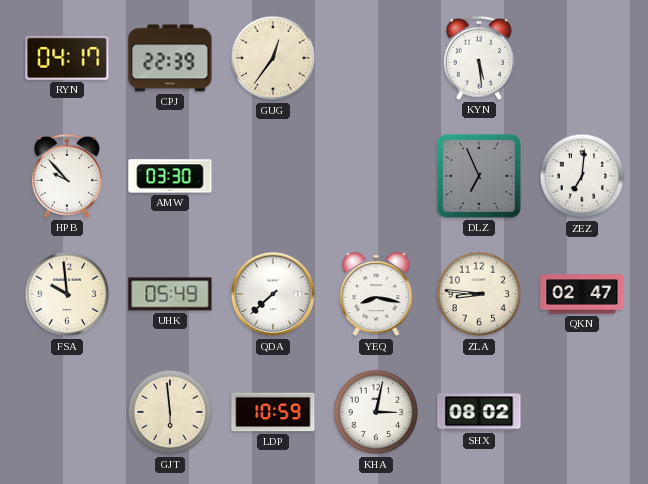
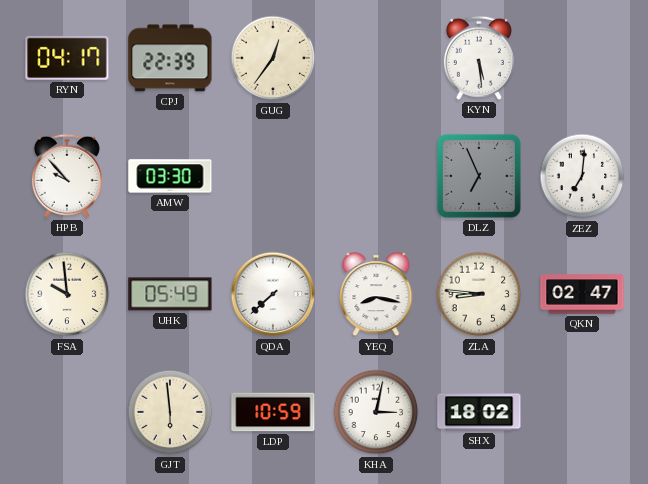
SHX: 08:02 -> 18:02
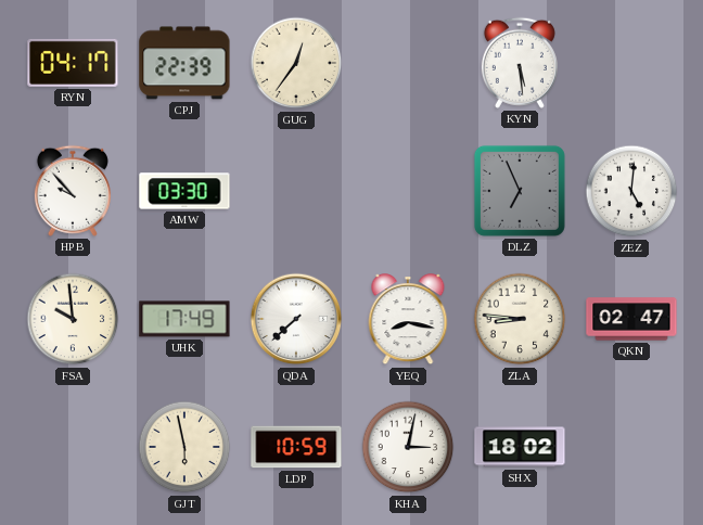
ZEZ: 7:01 -> 5:01
UHK: 05:49 -> 17:49
GJT: 5:59 -> 5:58
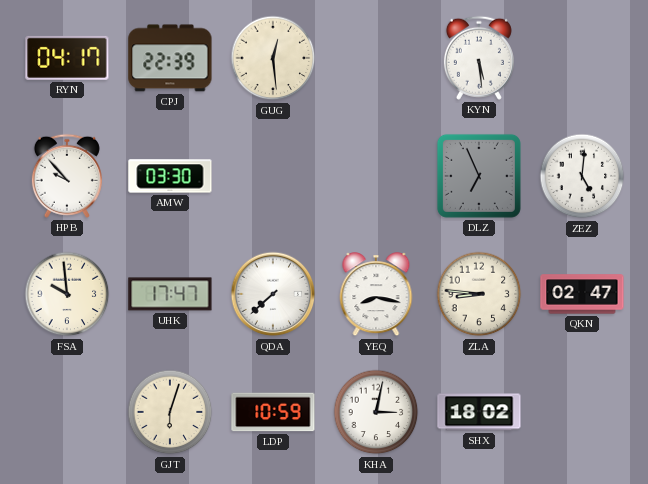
GUG: 12:36 -> 12:29
UHK: 17:49 -> 17:47
GJT: 5:58 -> 6:03
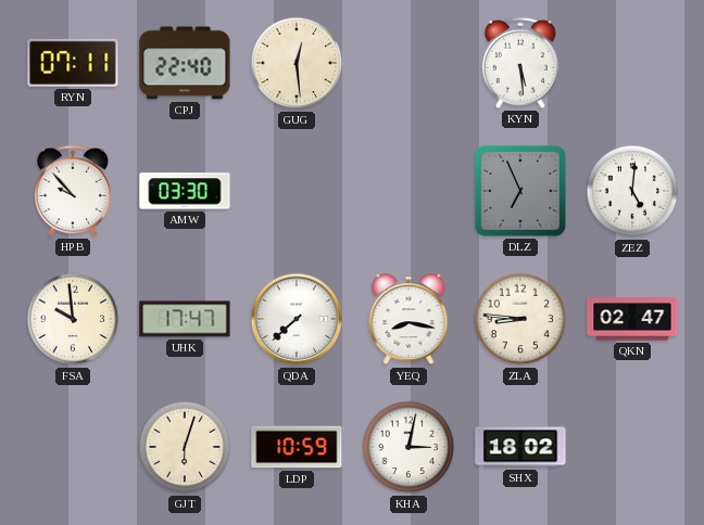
RYN: 04:17 -> 07:11
CPJ: 22:39 -> 22:40
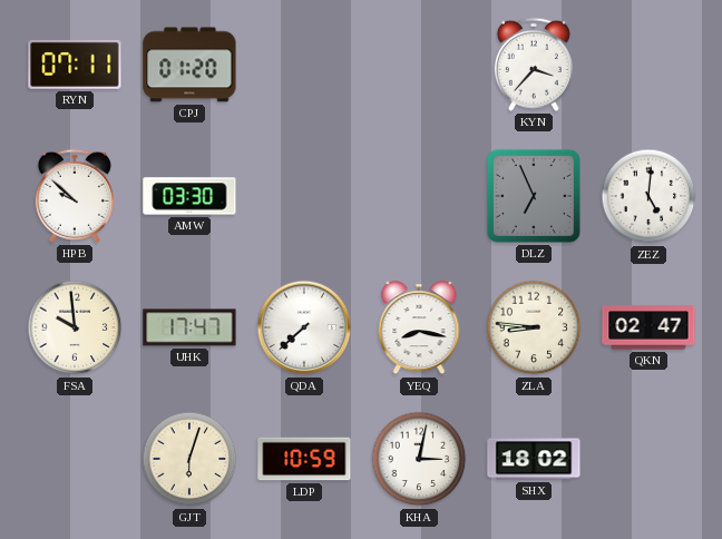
CPJ: 22:40 -> 01:20
GUG: 12:29 -> none
KYN: 5:29 -> 3:37
HPB: 9:53 -> 9:52
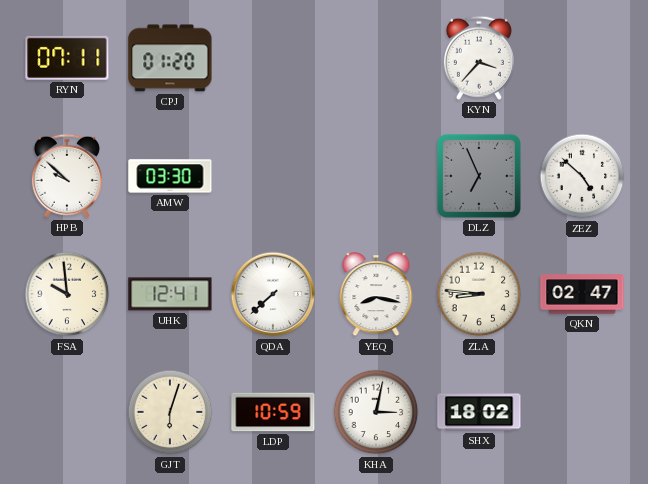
ZEZ: 5:01 -> 4:52
UHK: 17:47 -> 12:41
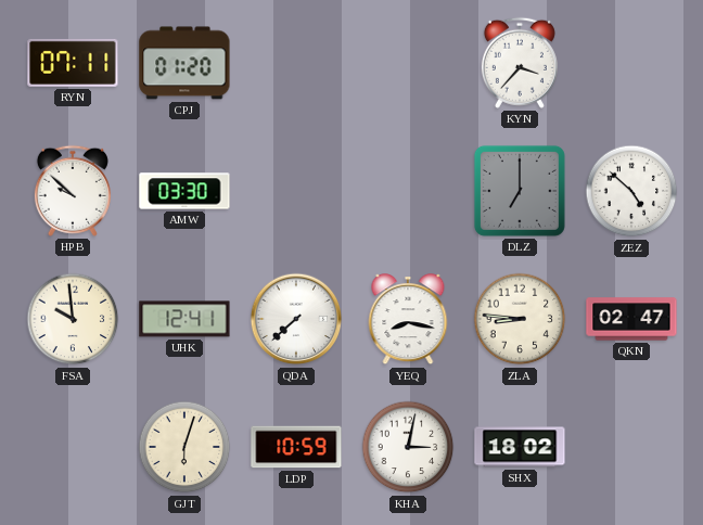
DLZ: 6:56 -> 7:00
